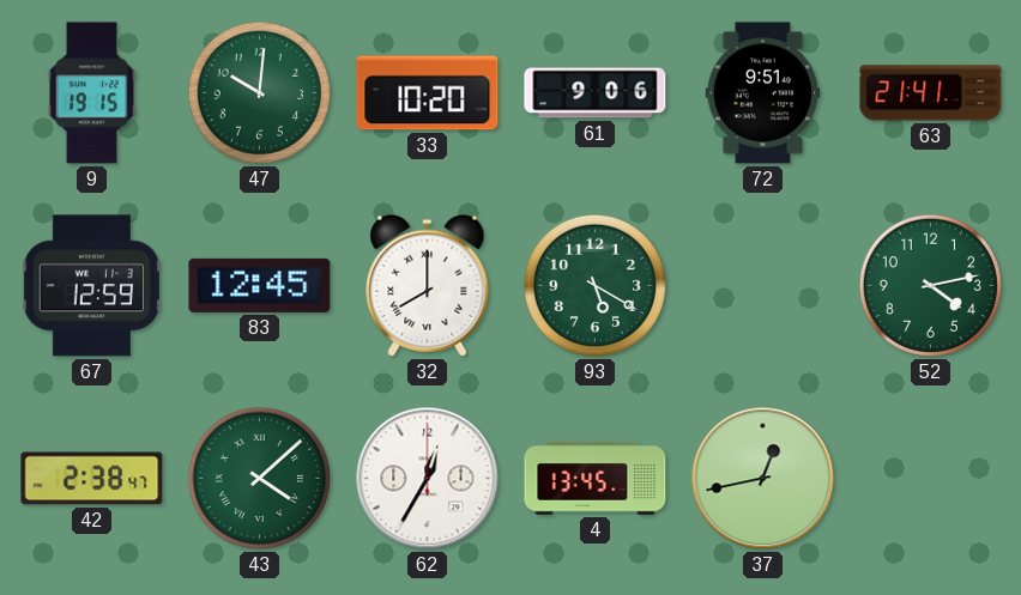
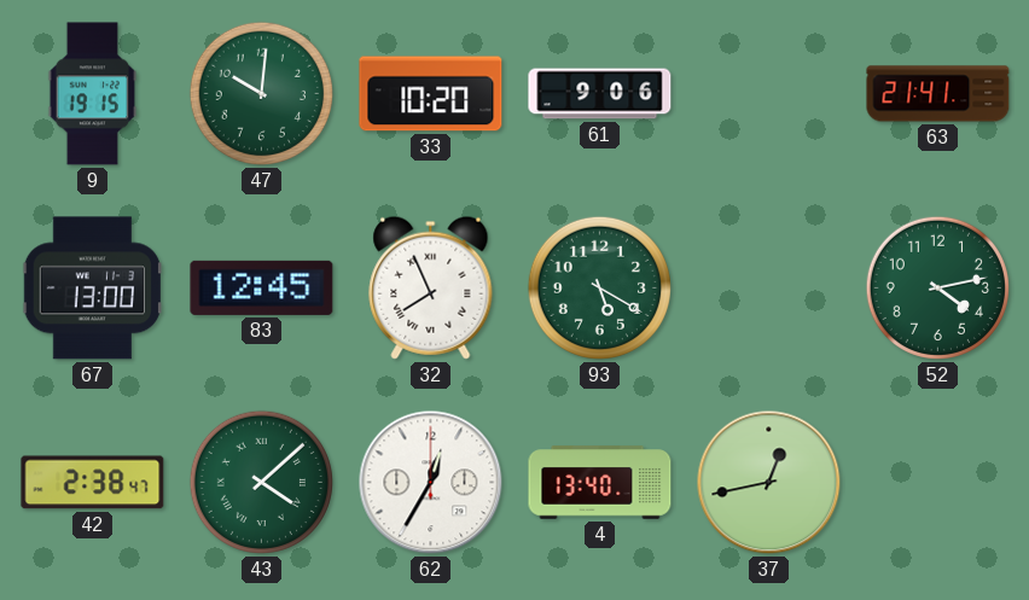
72: 9:51 -> none
67: 12:59 -> 13:00
32: 8:00 -> 7:56
4: 13:45 -> 13:40
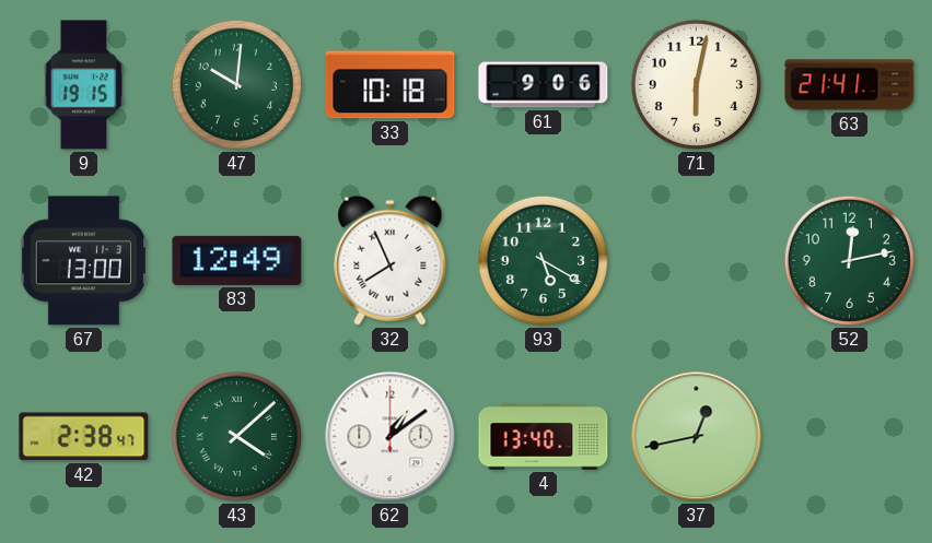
33: 10:20 -> 10:18
71: none -> 6:02
83: 12:45 -> 12:49
52: 4:13 -> 12:13
62: 12:35 -> 1:09
